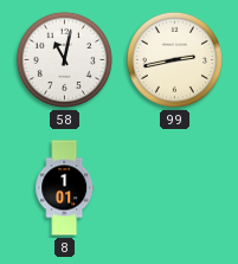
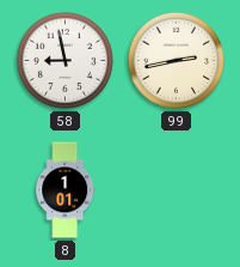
58: 11:02 -> 8:58
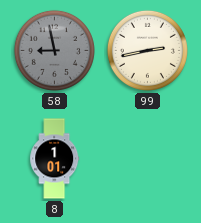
58 dial: white -> grey
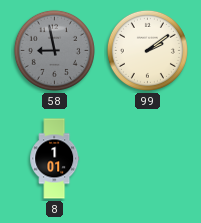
99: 2:43 -> 2:09
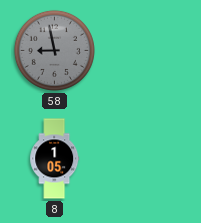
99: 2:09 -> none
8: 1:01 -> 1:05
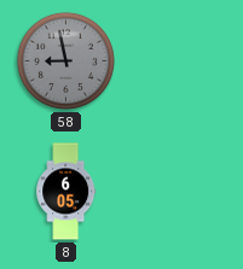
8: 1:05 -> 6:05
